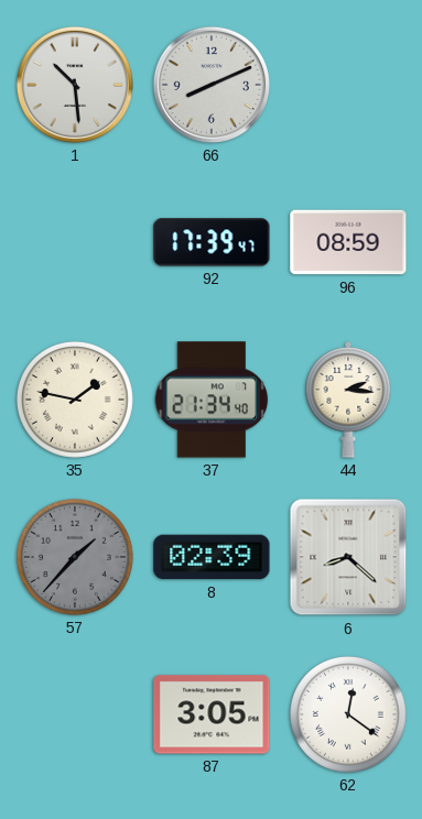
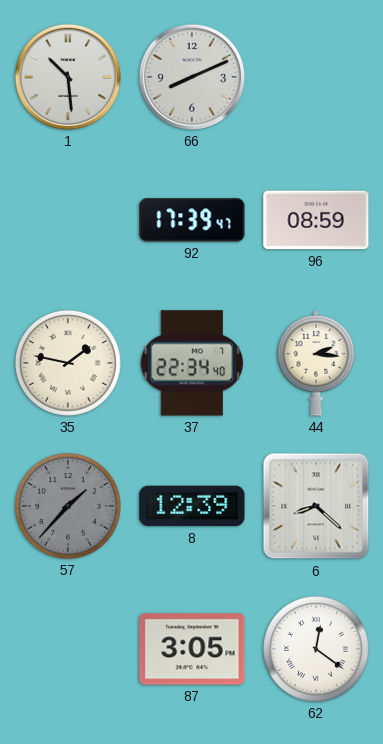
37: 21:34 -> 22:34
8: 02:39 -> 12:39
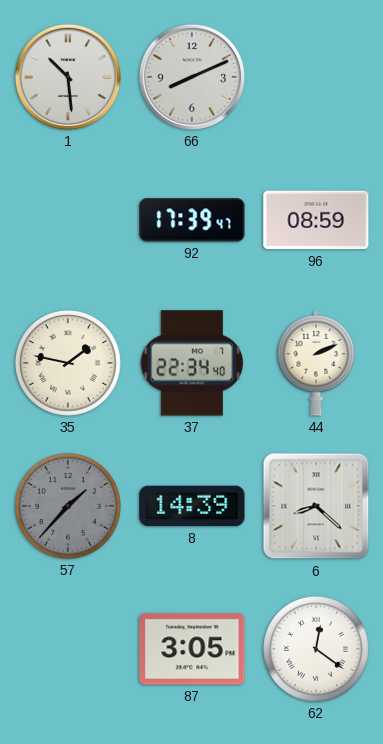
44: 2:16 -> 2:11
8: 12:39 -> 14:39
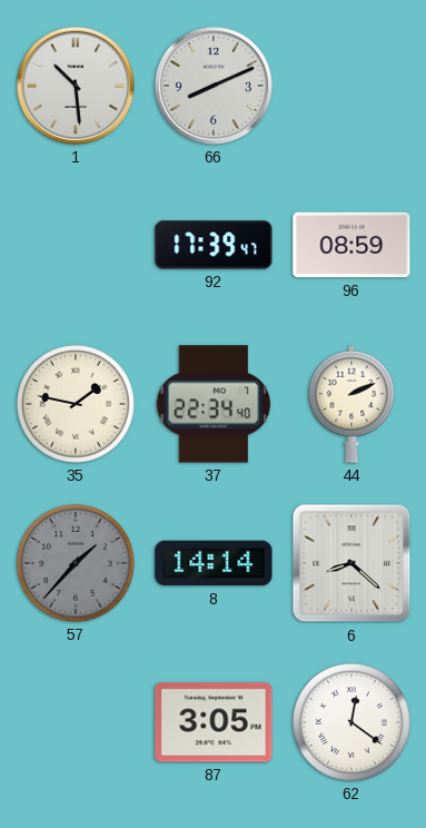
8: 14:39 -> 14:14
